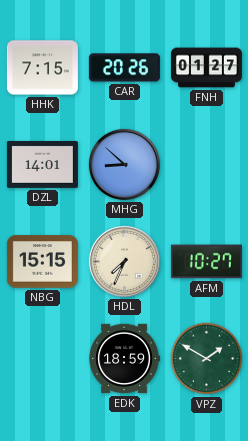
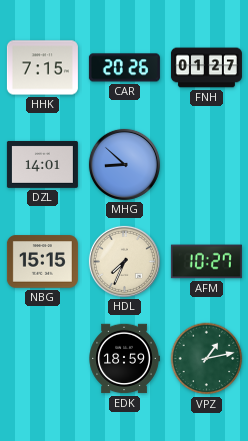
VPZ: 1:50 -> 1:13
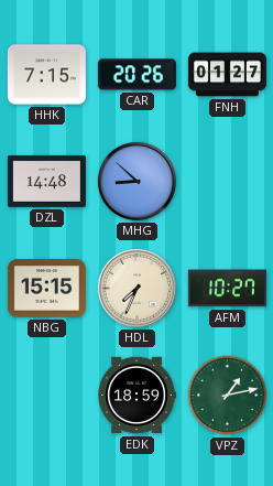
DZL: 14:01 -> 14:48
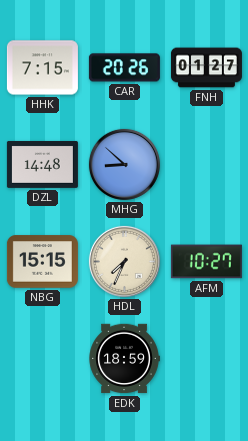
VPZ: 1:13 -> none
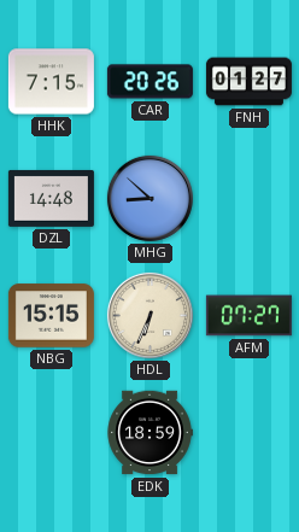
HDL: 7:34 -> 6:34
AFM: 10:27 -> 07:27
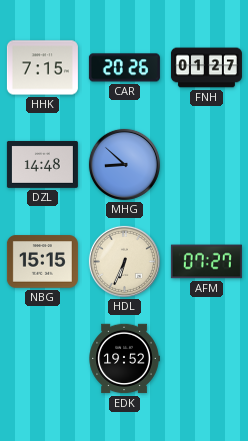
EDK: 18:59 -> 19:52
